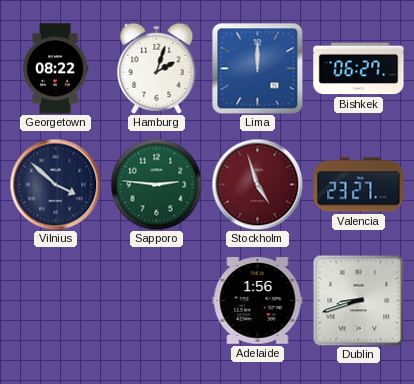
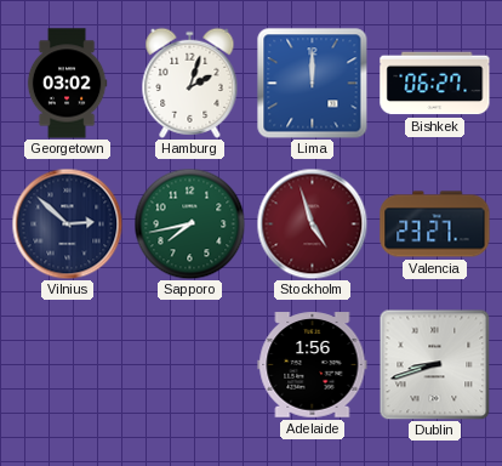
Georgetown: 08:22 -> 03:02
Vilnius: 3:52 -> 2:52
Sapporo: 2:46 -> 7:43
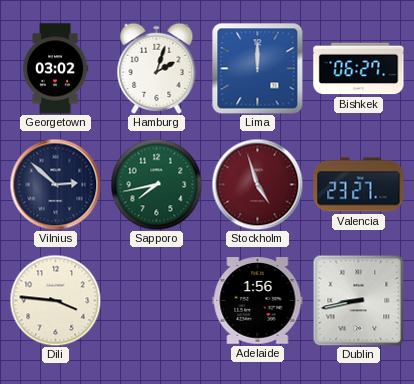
Dili: none -> 3:46
Dublin: 8:42 -> 8:43
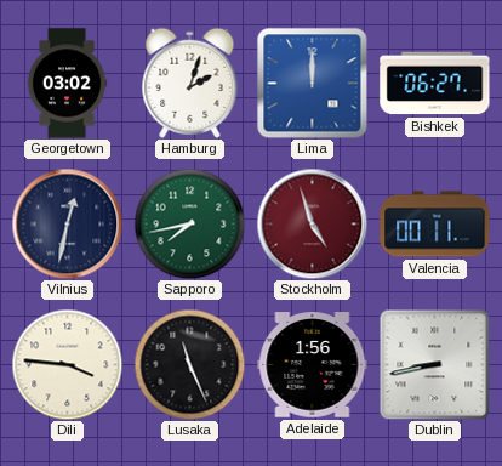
Vilnius: 2:52 -> 12:32
Valencia: 23:27 -> 00:11
Lusaka: none -> 11:26
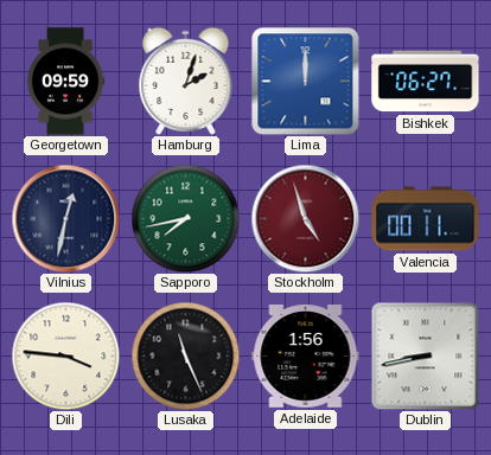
Georgetown: 03:02 -> 09:59
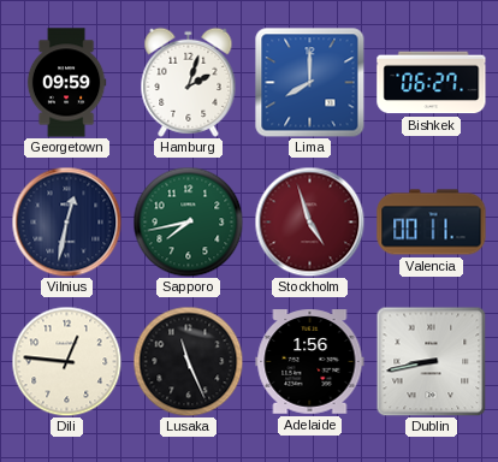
Lima: 12:00 -> 8:00
Dili: 3:46 -> 12:46
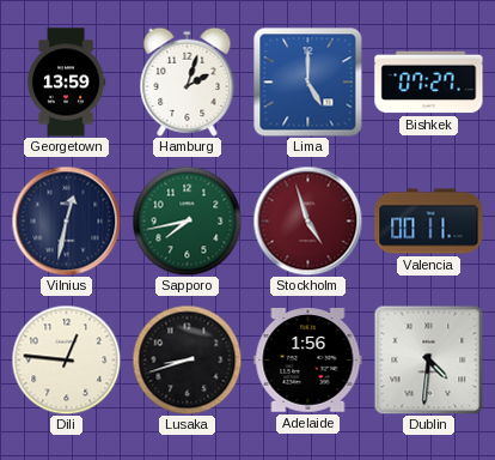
Georgetown: 09:59 -> 13:59
Lima: 8:00 -> 5:00
Bishkek: 06:27 -> 07:27
Lusaka: 11:26 -> 8:42
Dublin: 8:43 -> 4:31
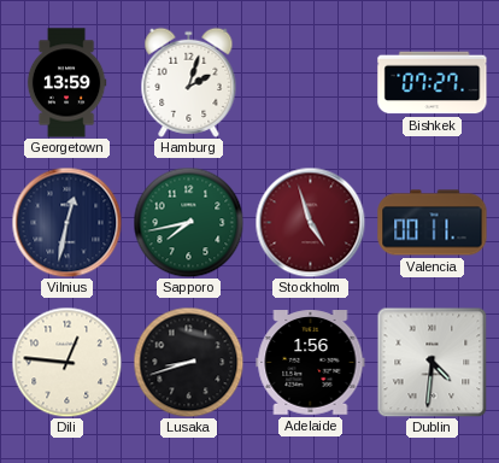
Lima: 5:00 -> none
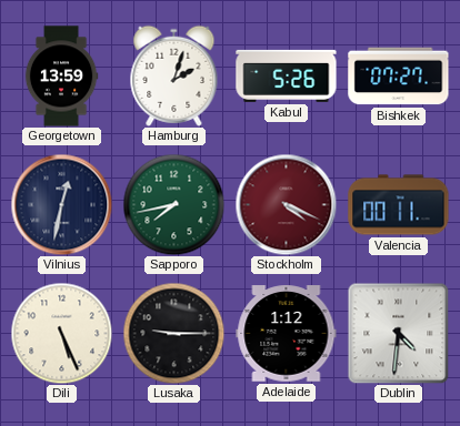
Kabul: none -> 5:26
Stockholm: 4:57 -> 4:19
Dili: 12:46 -> 5:26
Lusaka: 8:42 -> 9:15
Adelaide: 1:56 -> 1:12
